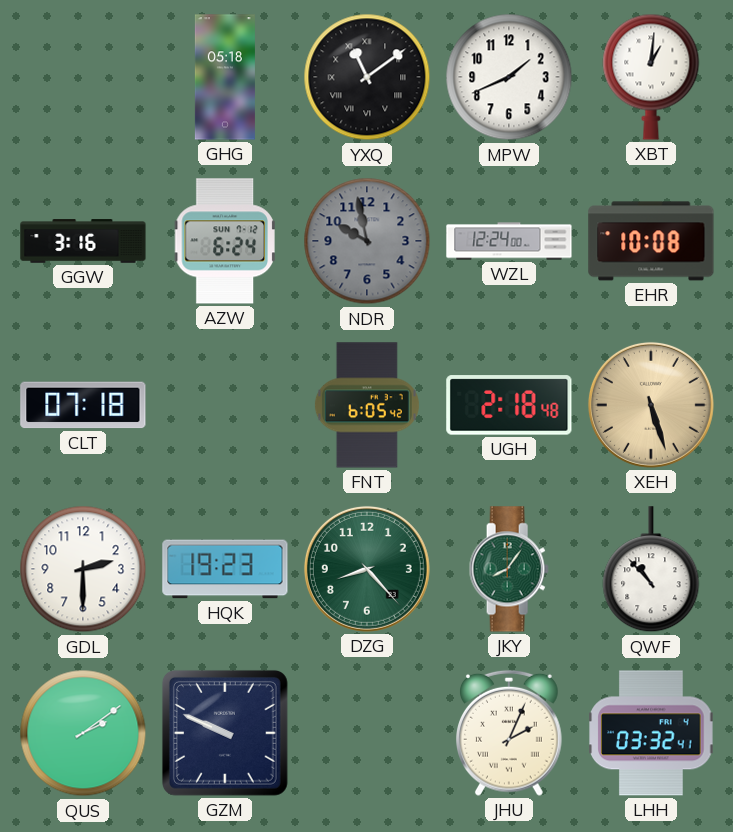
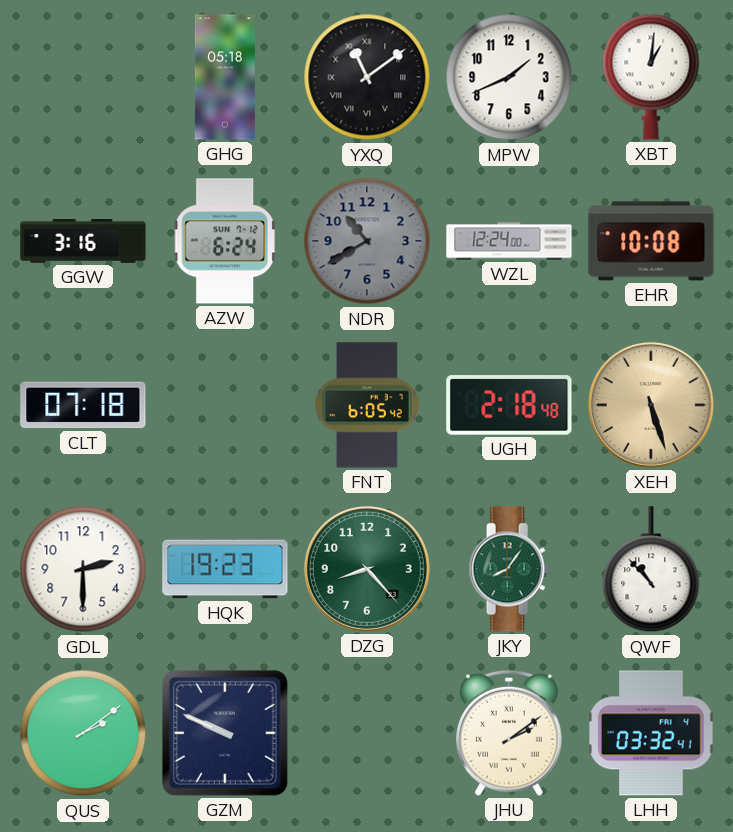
NDR: 9:58 -> 10:40
JHU: 2:04 -> 2:09
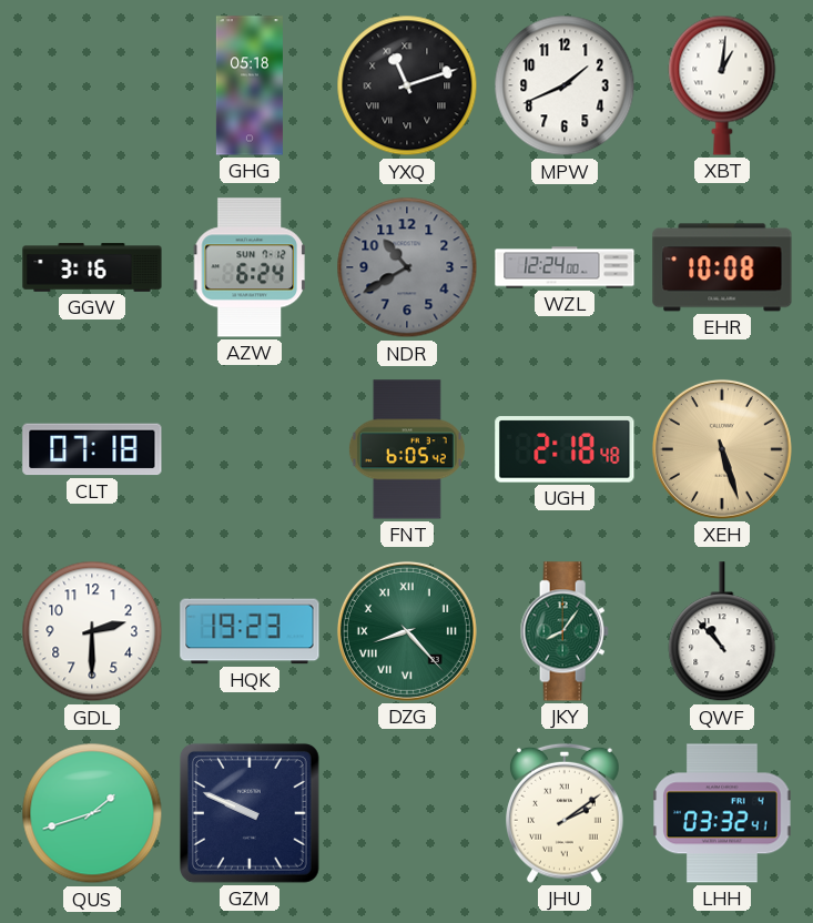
YXQ: 11:09 -> 11:12
DZG numerals: Arabic -> Roman
QUS: 2:09 -> 1:42
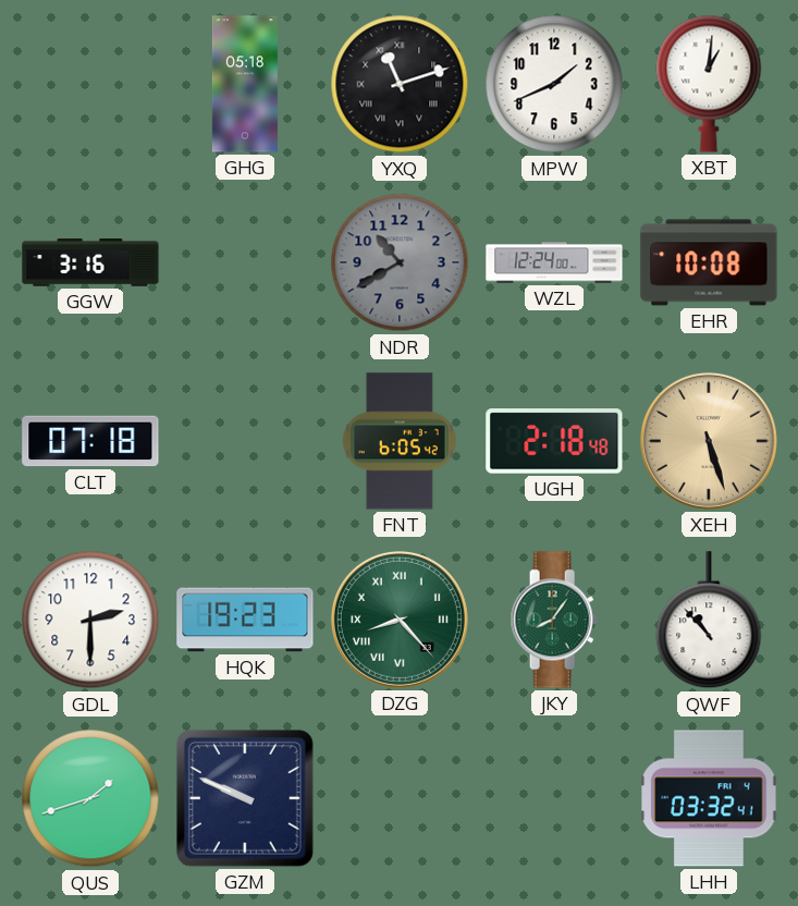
AZW: 6:24 -> none
JHU: 2:09 -> none
